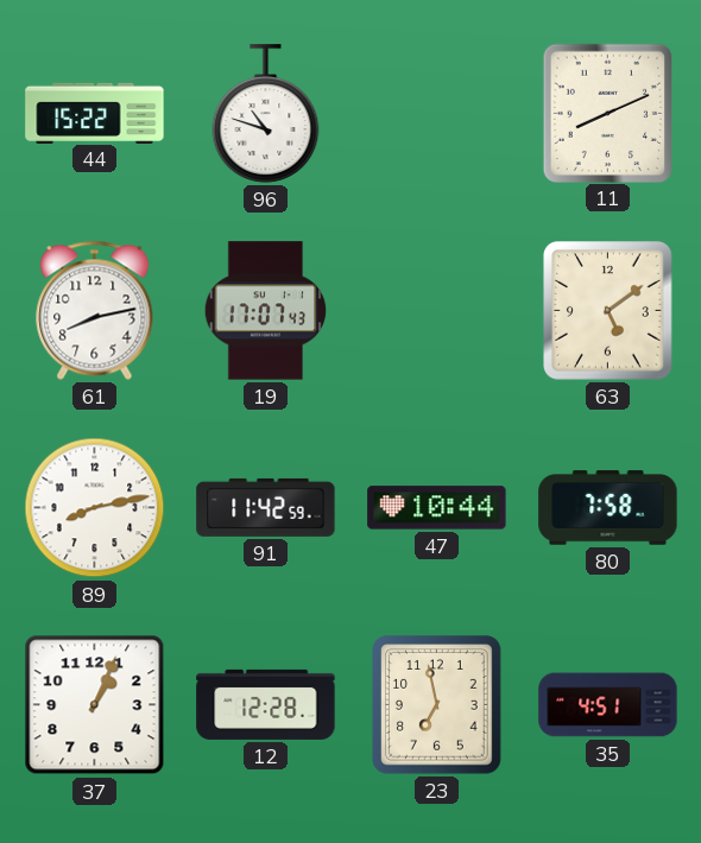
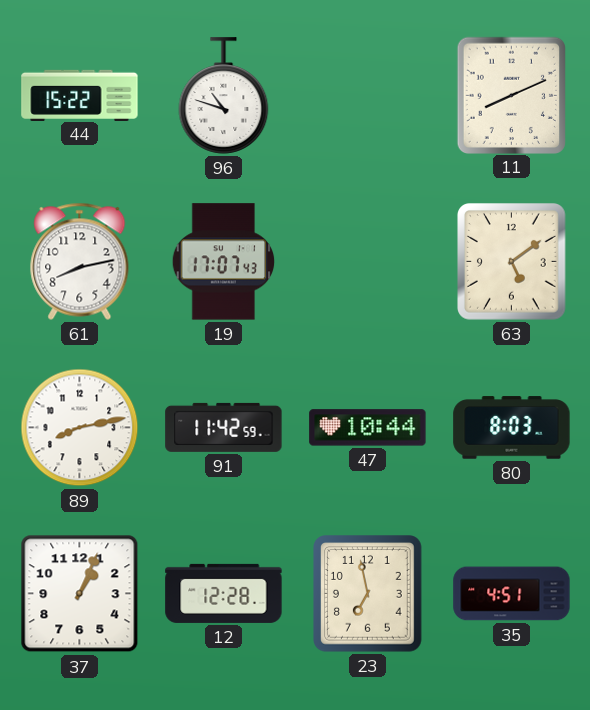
80: 7:58 -> 8:03
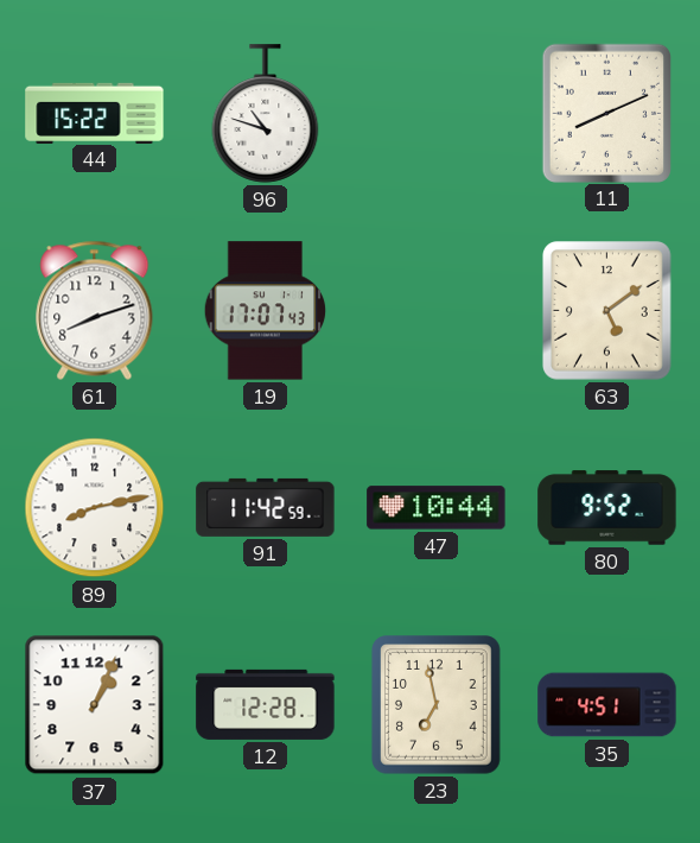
61: 8:13 -> 8:12
80: 8:03 -> 9:52
